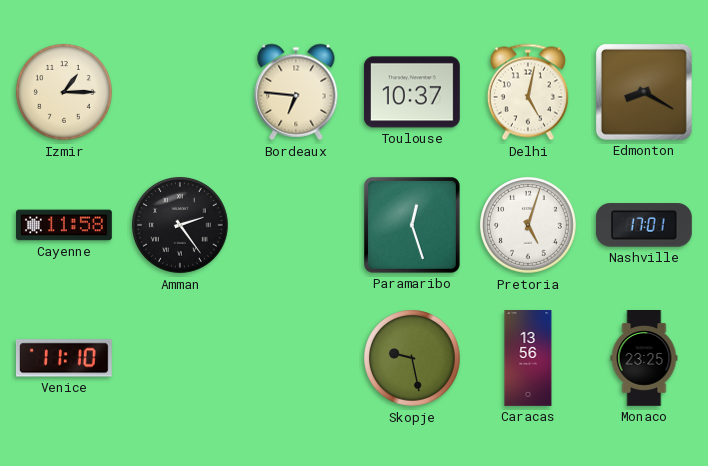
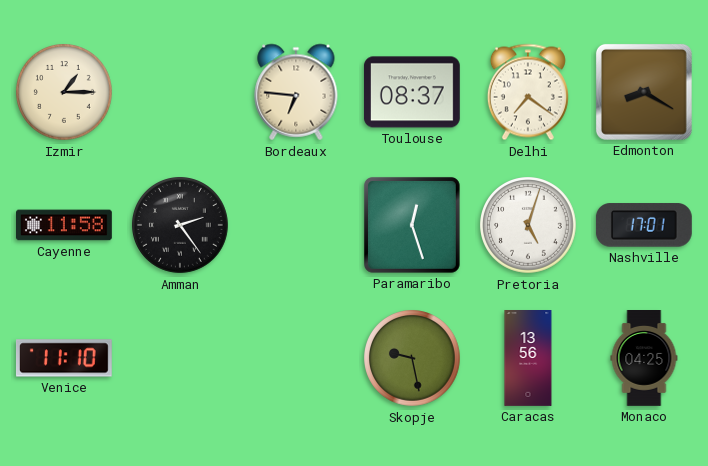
Toulouse: 10:37 -> 08:37
Delhi: 5:02 -> 7:21
Monaco: 23:25 -> 04:25
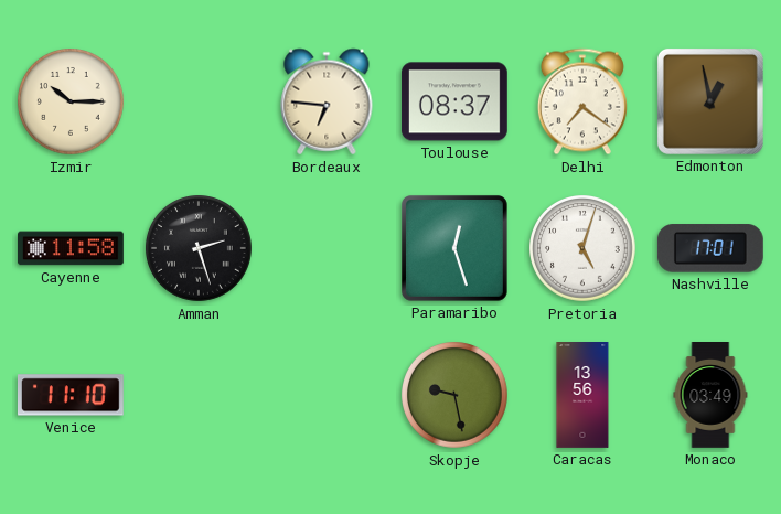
Izmir: 1:15 -> 10:15
Edmonton: 8:20 -> 12:58
Amman: 2:24 -> 2:27
Monaco: 04:25 -> 03:49
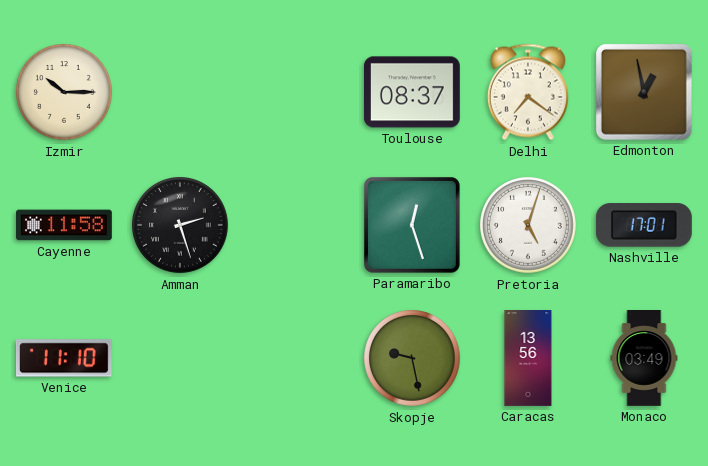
Bordeaux: 6:46 -> none
